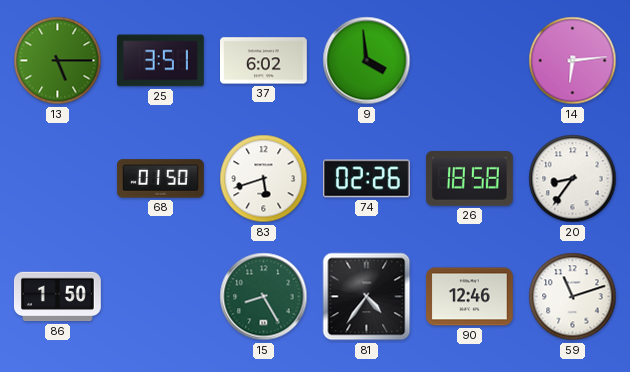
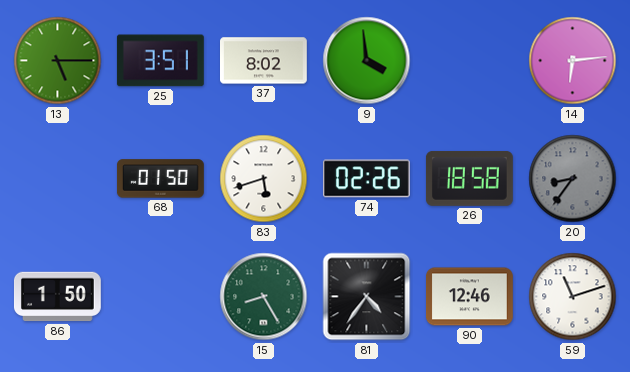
37: 6:02 -> 8:02
20 dial: white -> grey
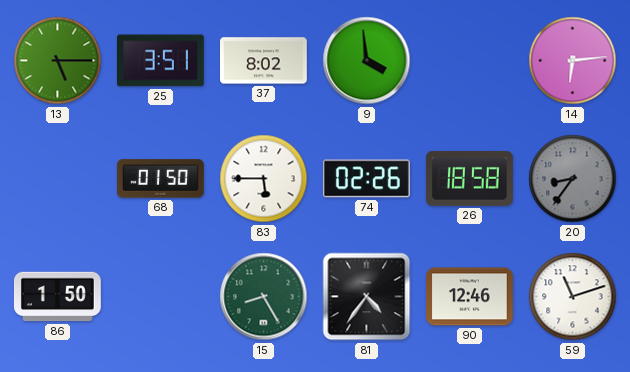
83: 5:42 -> 5:45
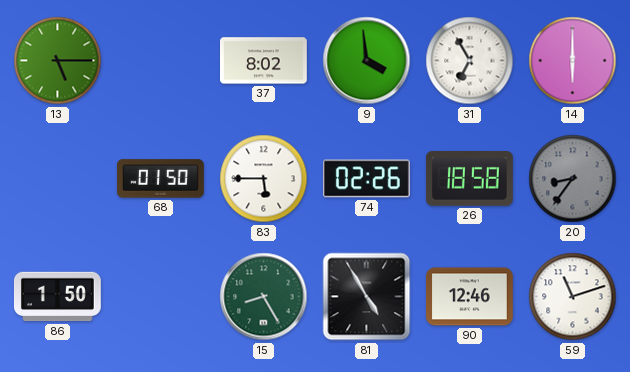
25: 3:51 -> none
31: none -> 6:55
14: 6:14 -> 6:00
81: 4:36 -> 4:55
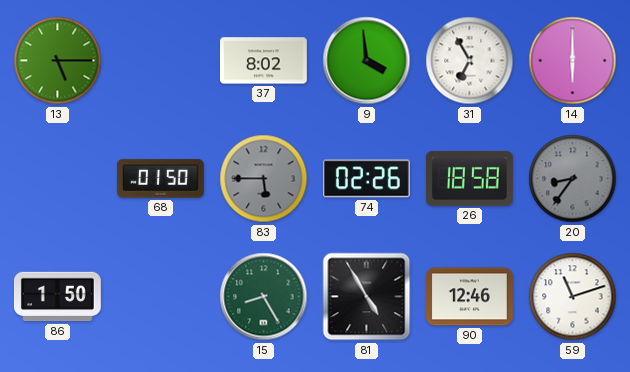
83 dial: white -> grey
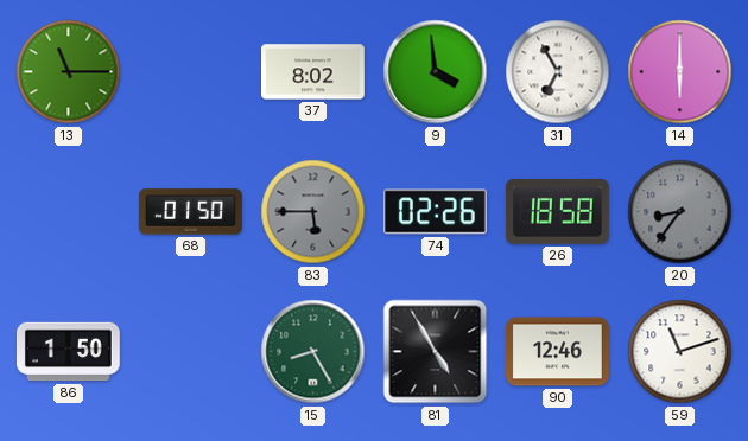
13: 5:15 -> 11:15
